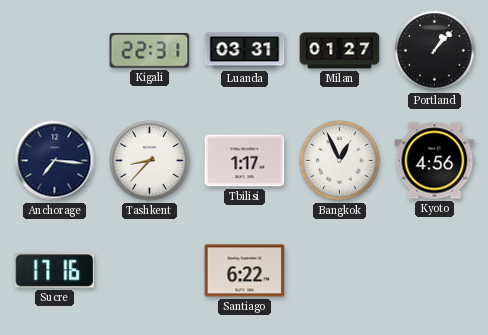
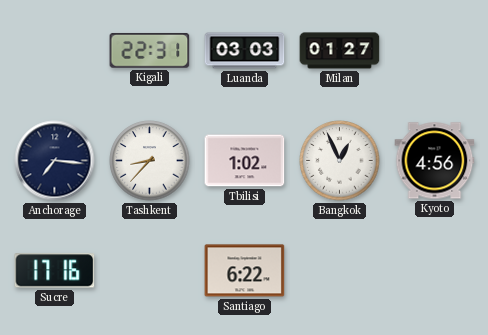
Luanda: 03:31 -> 03:03
Portland: 1:07 -> none
Tbilisi: 1:17 -> 1:02
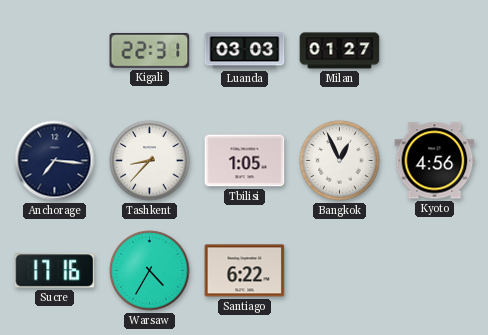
Tbilisi: 1:02 -> 1:05
Warsaw: none -> 4:35
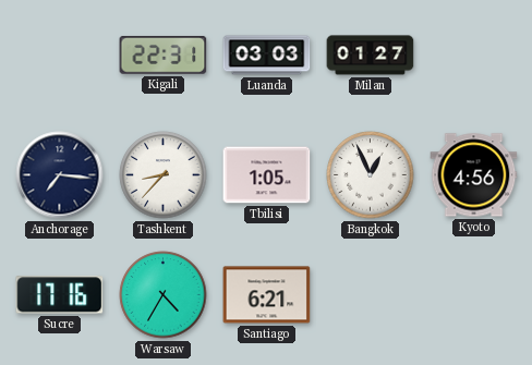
Santiago: 6:22 -> 6:21
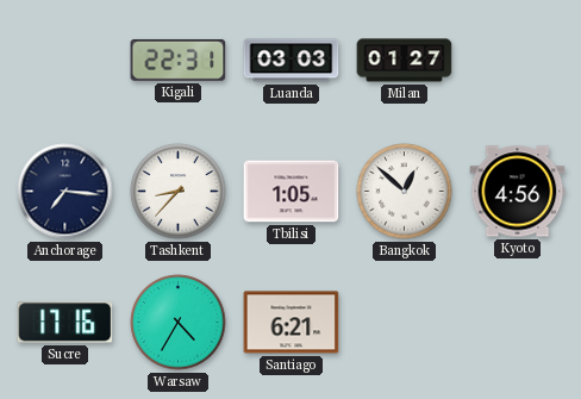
Bangkok: 12:56 -> 12:52
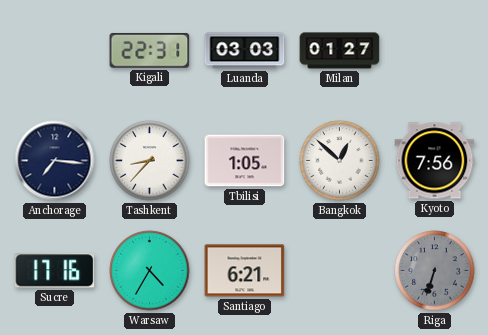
Kyoto: 4:56 -> 7:56
Riga: none -> 6:33
